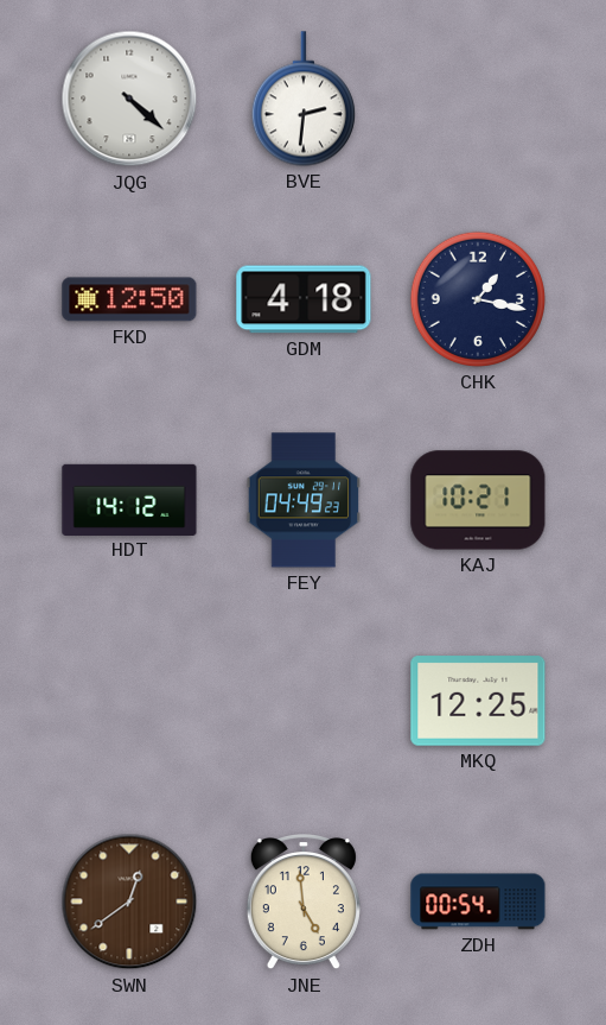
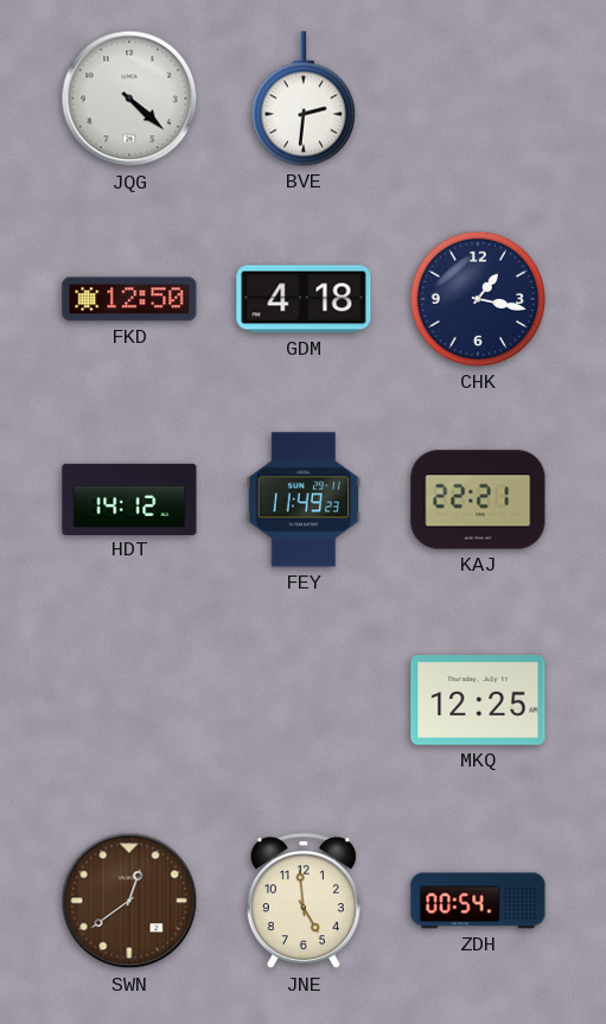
FEY: 04:49 -> 11:49
KAJ: 10:21 -> 22:21
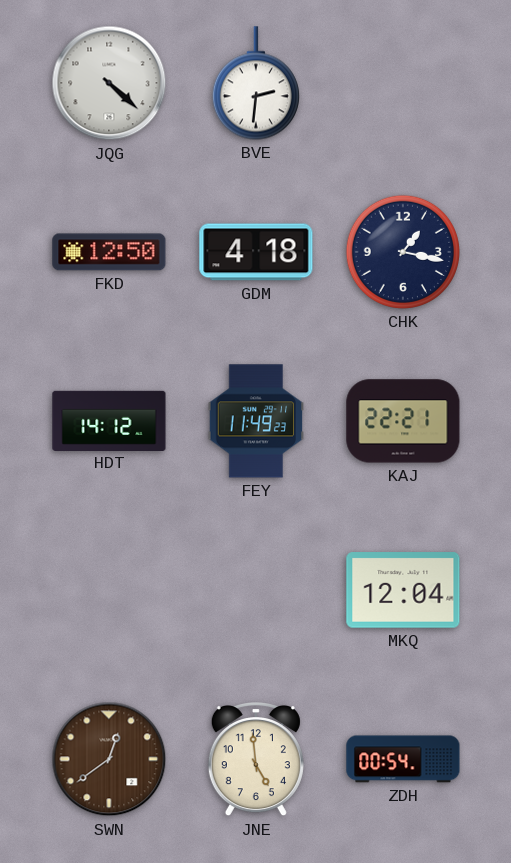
MKQ: 12:25 -> 12:04
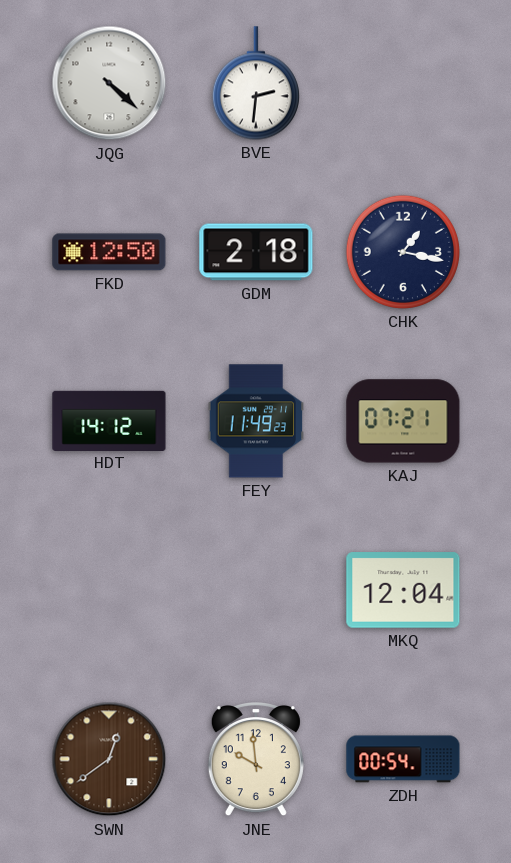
GDM: 4:18 -> 2:18
KAJ: 22:21 -> 07:21
JNE: 4:59 -> 9:59
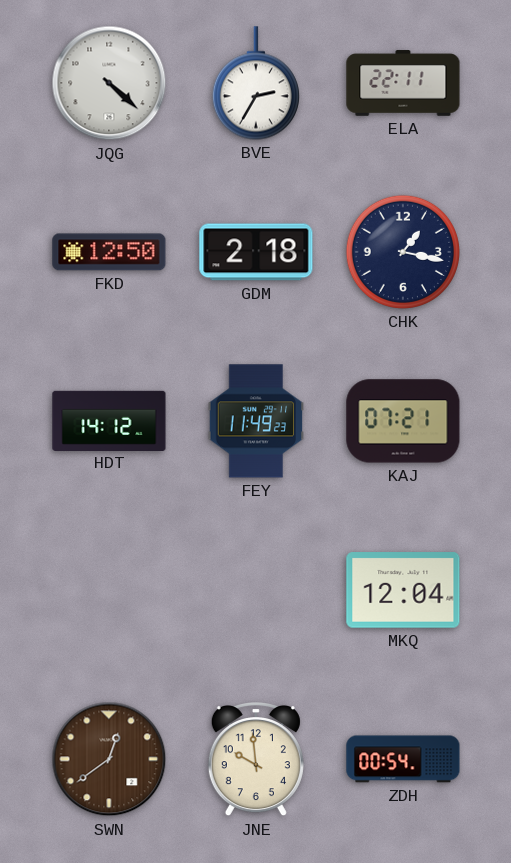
BVE: 2:31 -> 2:35
ELA: none -> 22:11
